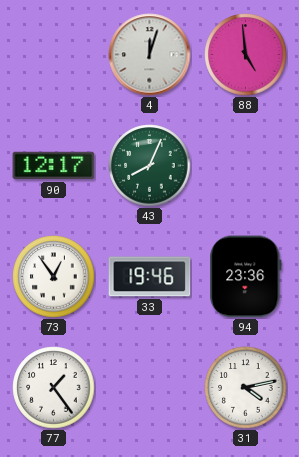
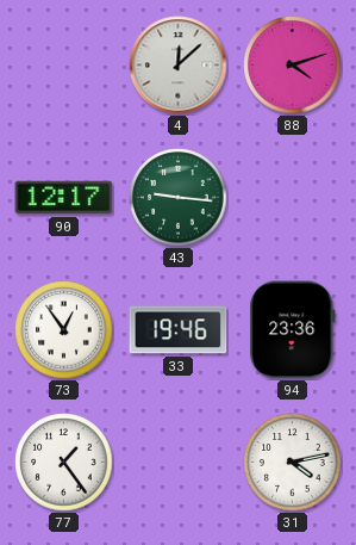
4: 12:03 -> 12:08
88: 4:59 -> 4:12
43: 8:04 -> 9:16
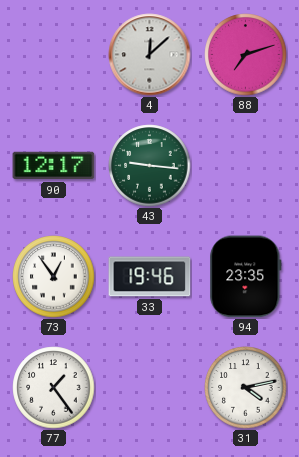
88: 4:12 -> 7:12
94: 23:36 -> 23:35
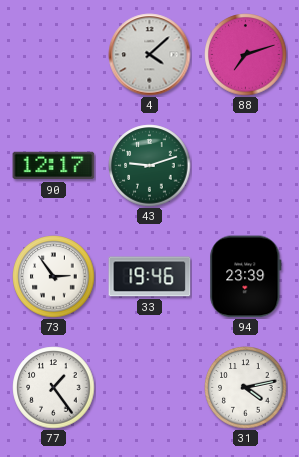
4: 12:08 -> 4:08
43: 9:16 -> 9:12
73: 12:54 -> 2:54
94: 23:35 -> 23:39
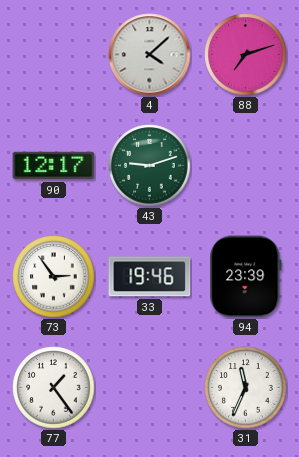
31: 4:13 -> 11:34
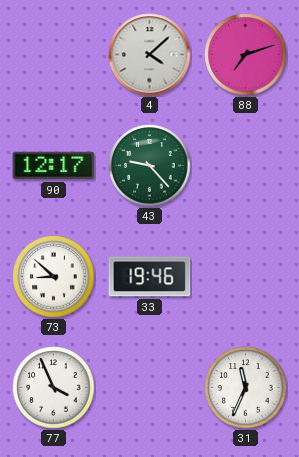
43: 9:12 -> 9:23
73: 2:54 -> 8:52
94: 23:39 -> none
77: 1:24 -> 3:56
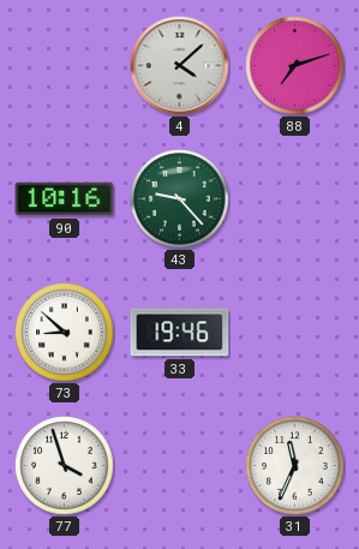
90: 12:17 -> 10:16
77: 3:56 -> 3:57
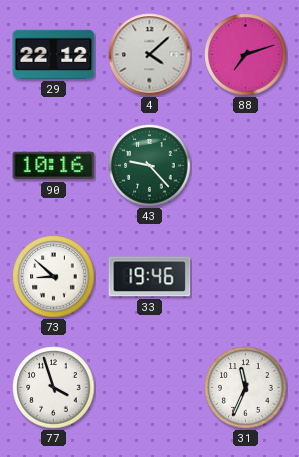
29: none -> 22:12
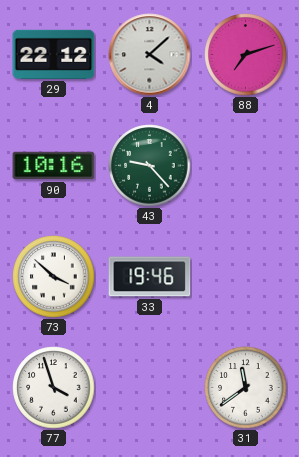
73: 8:52 -> 3:52
31: 11:34 -> 11:39
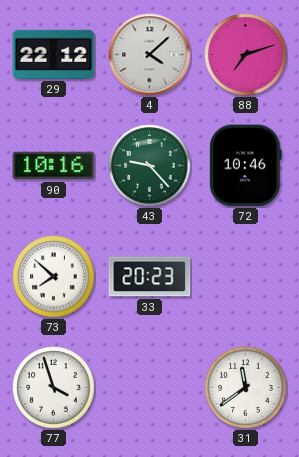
72: none -> 10:46
73: 3:52 -> 7:52
33: 19:46 -> 20:23
